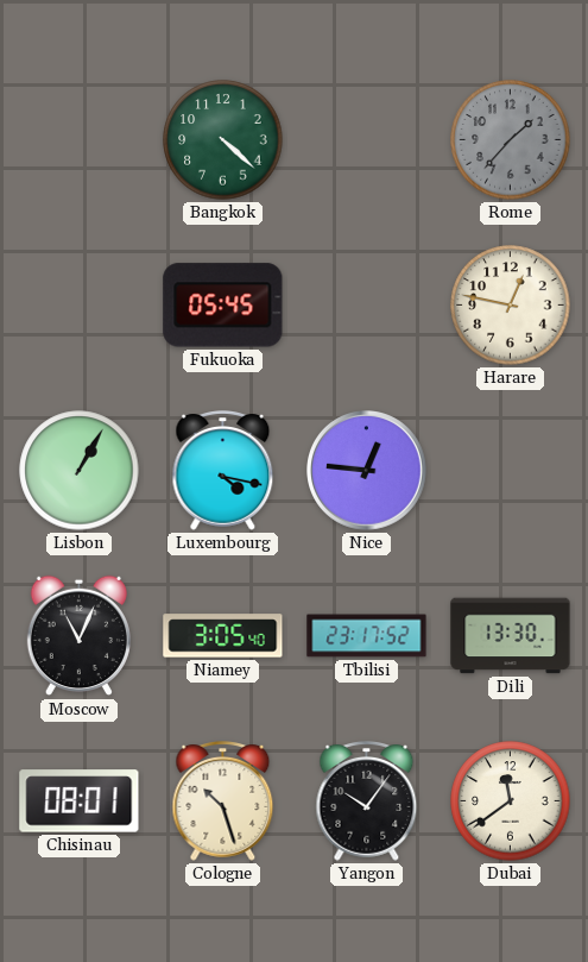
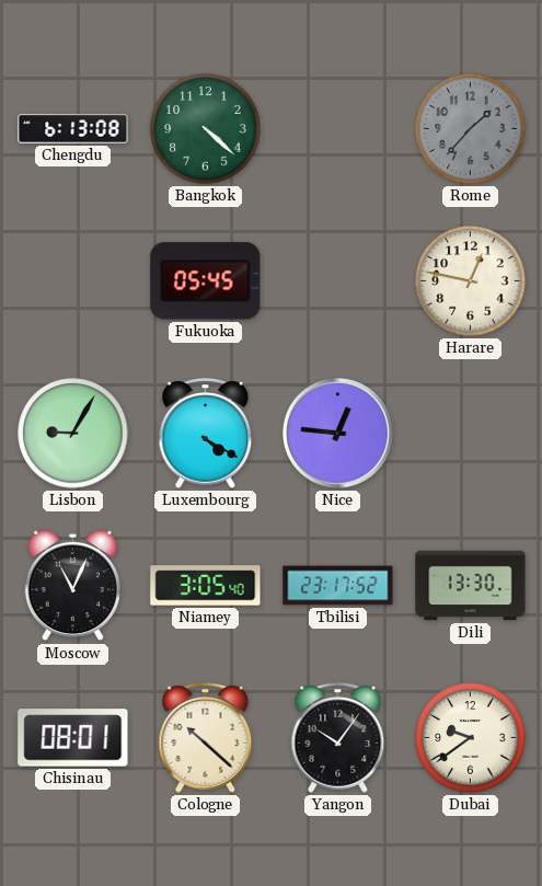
Chengdu: none -> 6:13
Lisbon: 1:05 -> 9:05
Luxembourg: 4:17 -> 4:20
Cologne: 10:27 -> 10:22
Dubai: 11:39 -> 9:39
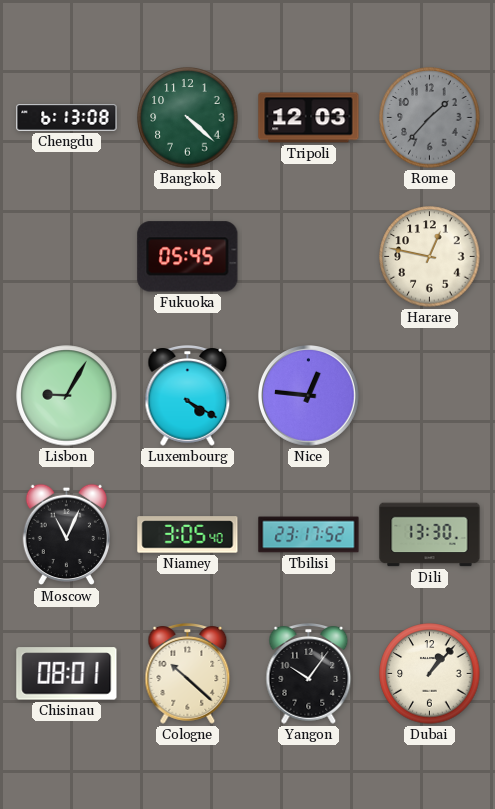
Tripoli: none -> 12:03
Dubai: 9:39 -> 1:07
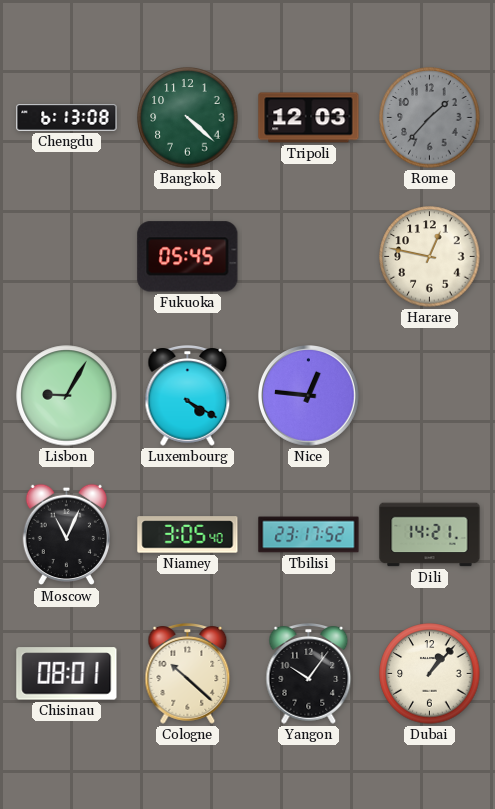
Dili: 13:30 -> 14:21
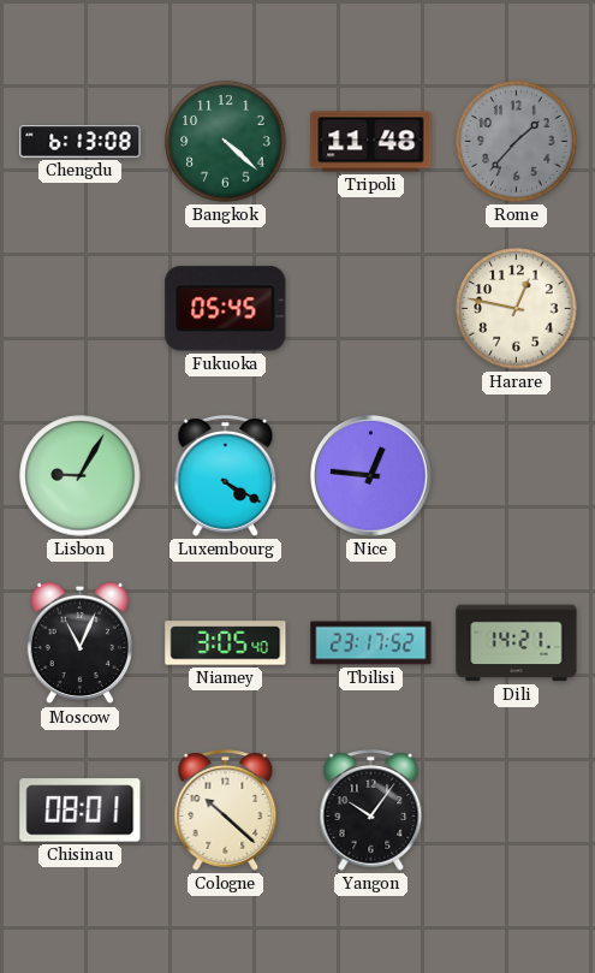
Tripoli: 12:03 -> 11:48
Dubai: 1:07 -> none
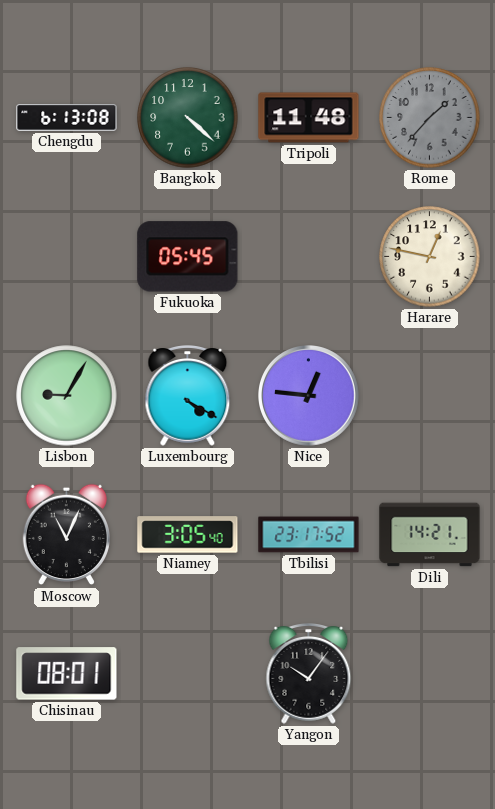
Cologne: 10:22 -> none
